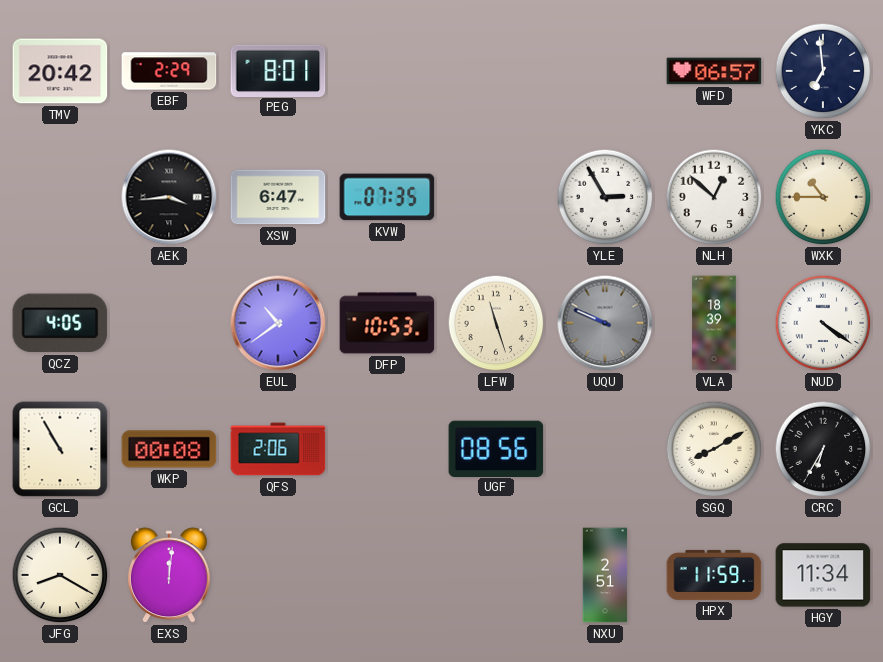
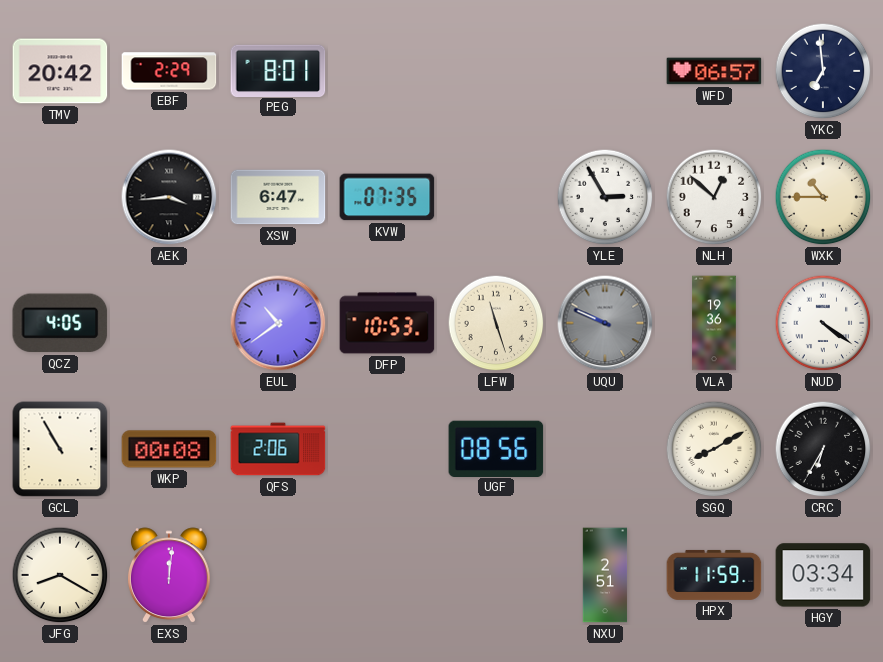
VLA: 18:39 -> 19:36
HGY: 11:34 -> 03:34
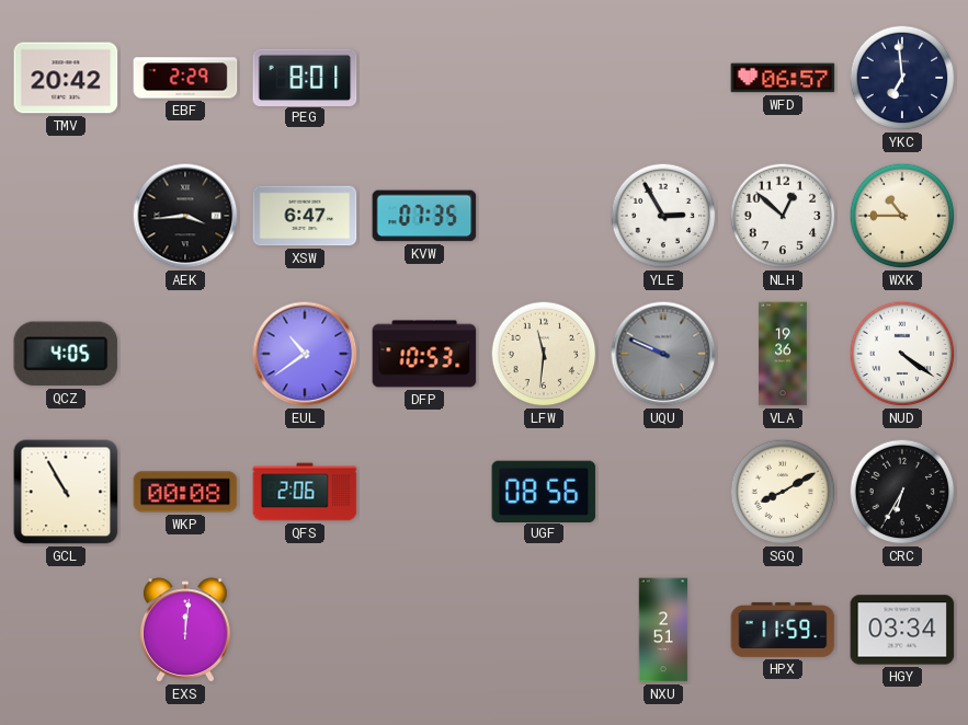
LFW: 11:27 -> 11:31
JFG: 8:20 -> none
